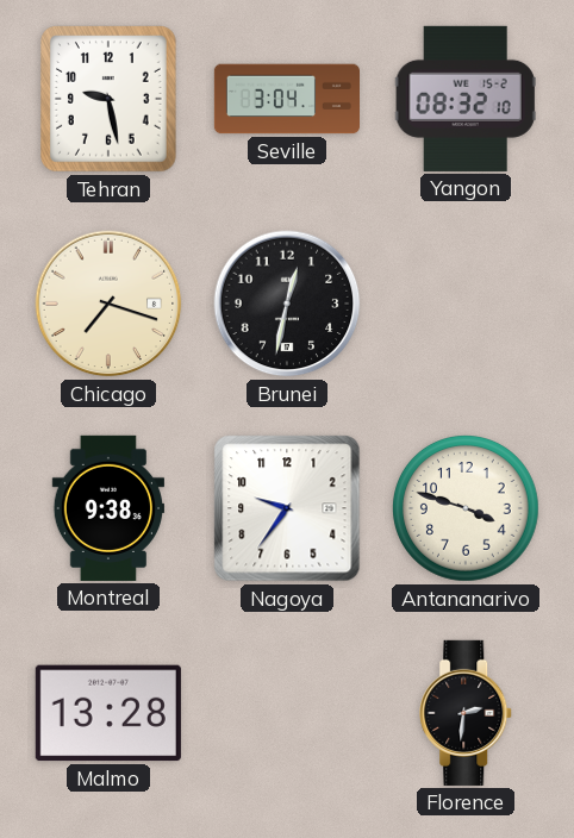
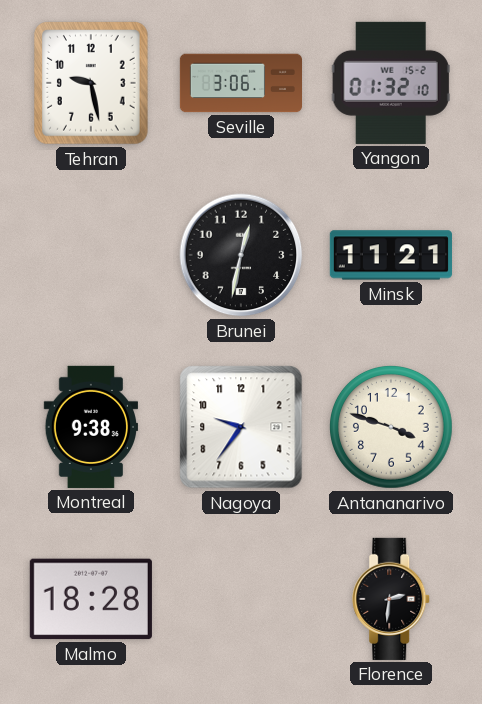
Seville: 3:04 -> 3:06
Yangon: 08:32 -> 01:32
Chicago: 7:18 -> none
Minsk: none -> 11:21
Malmo: 13:28 -> 18:28
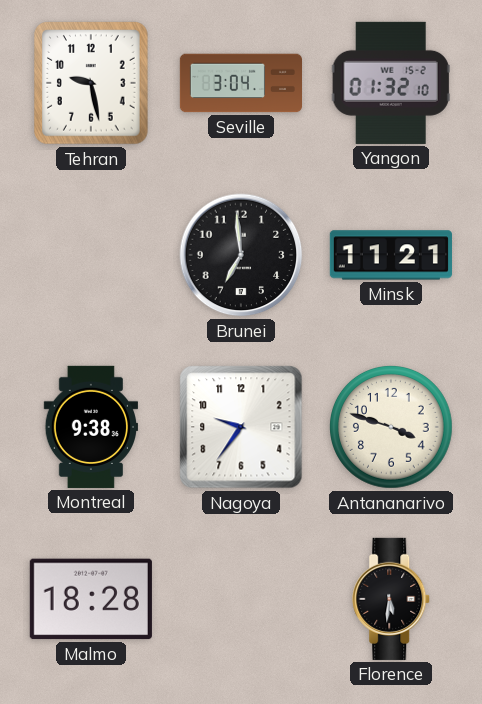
Seville: 3:06 -> 3:04
Brunei: 12:32 -> 6:59
Florence: 2:31 -> 5:31
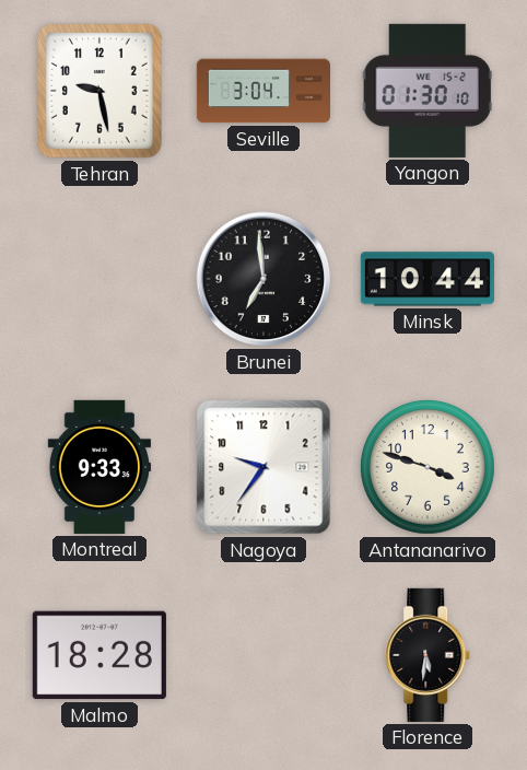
Yangon: 01:32 -> 01:30
Minsk: 11:21 -> 10:44
Montreal: 9:38 -> 9:33
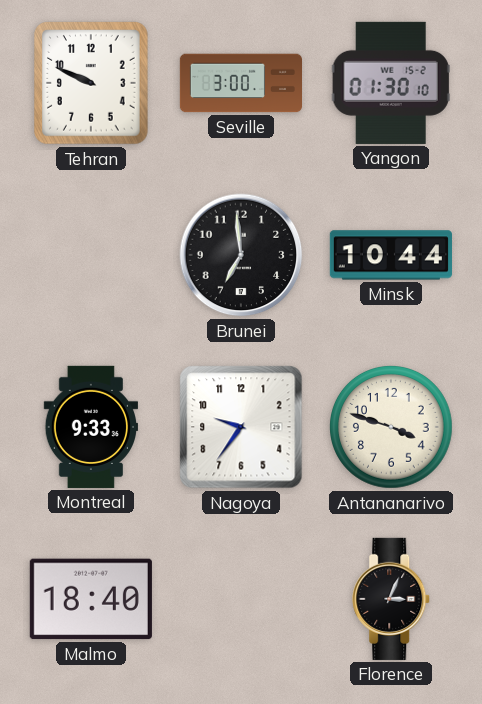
Tehran: 9:28 -> 9:49
Seville: 3:04 -> 3:00
Malmo: 18:28 -> 18:40
Florence: 5:31 -> 3:04
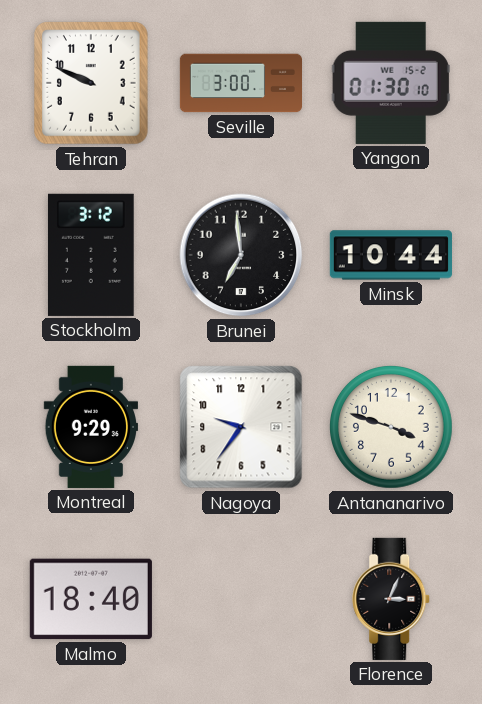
Stockholm: none -> 3:12
Montreal: 9:33 -> 9:29
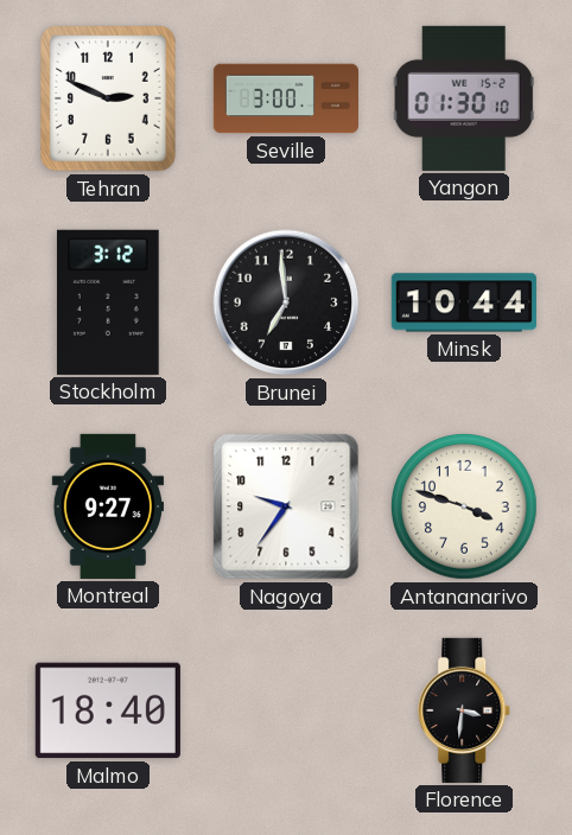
Tehran: 9:49 -> 2:49
Montreal: 9:29 -> 9:27
Florence: 3:04 -> 3:31
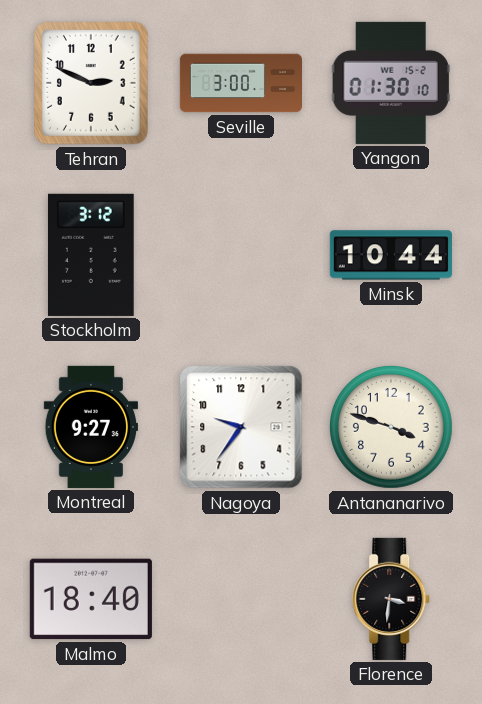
Brunei: 6:59 -> none
